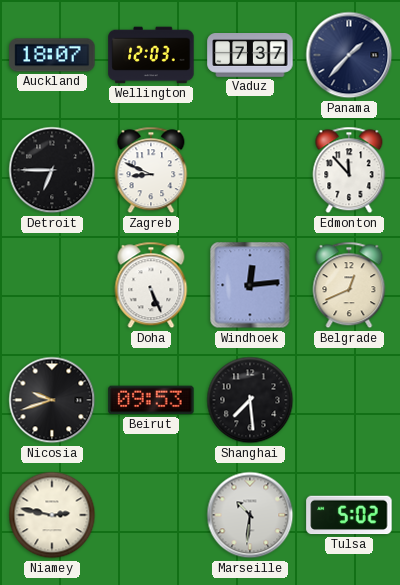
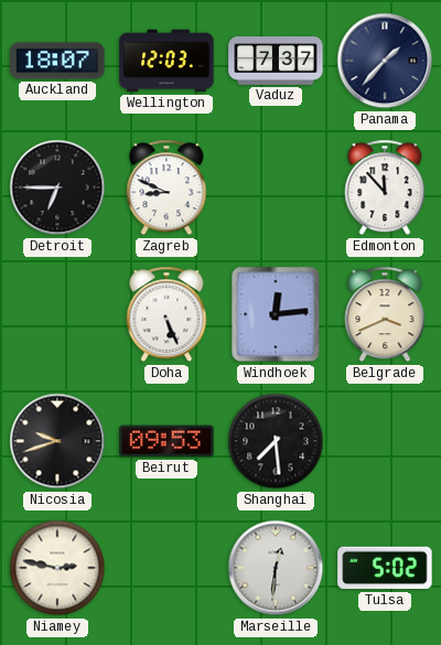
Belgrade: 12:41 -> 3:41
Marseille: 10:31 -> 12:31
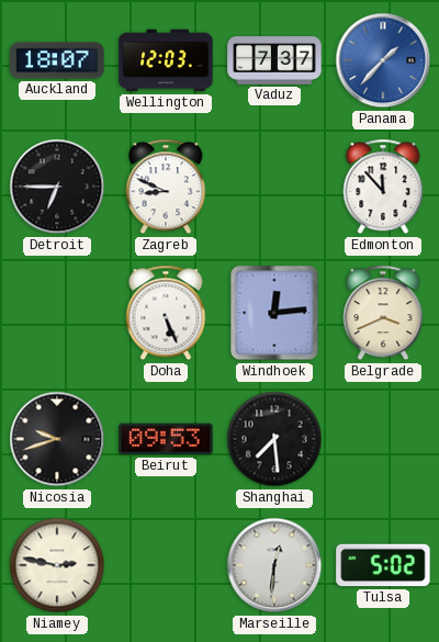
Panama dial: navy -> blue
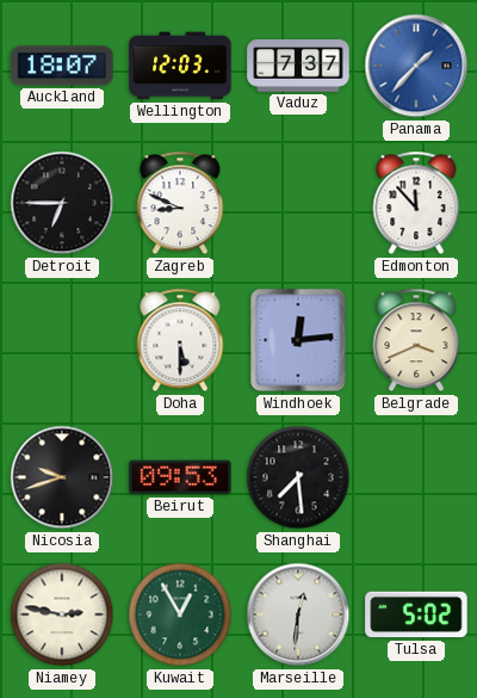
Doha: 5:26 -> 5:30
Kuwait: none -> 12:55
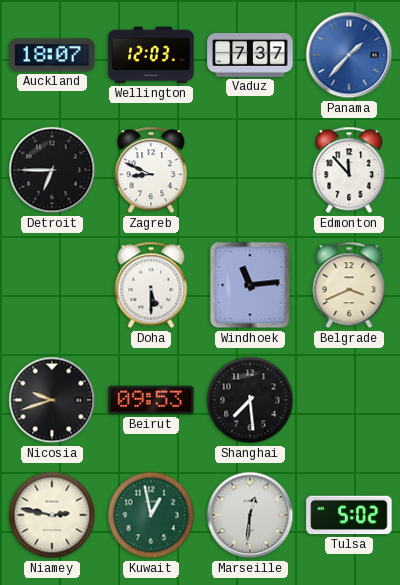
Windhoek: 12:14 -> 11:14
Kuwait: 12:55 -> 12:58
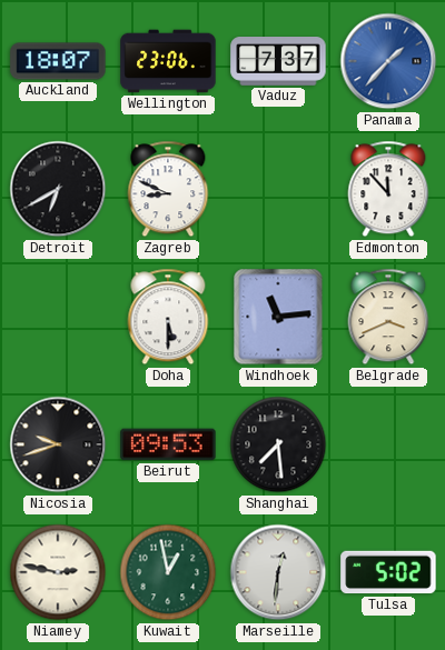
Wellington: 12:03 -> 23:06
Detroit: 6:45 -> 6:40
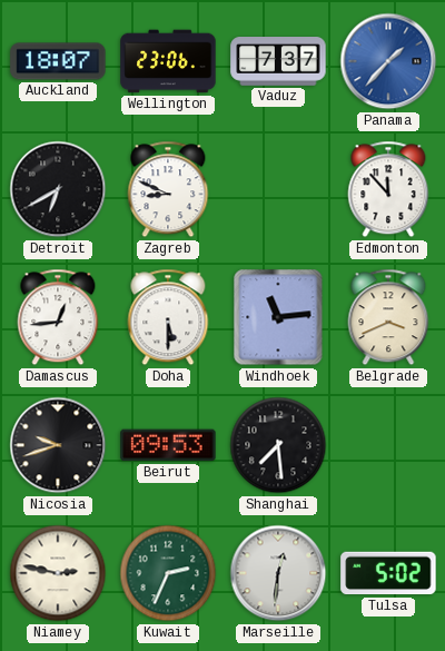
Damascus: none -> 12:44
Kuwait: 12:58 -> 2:34
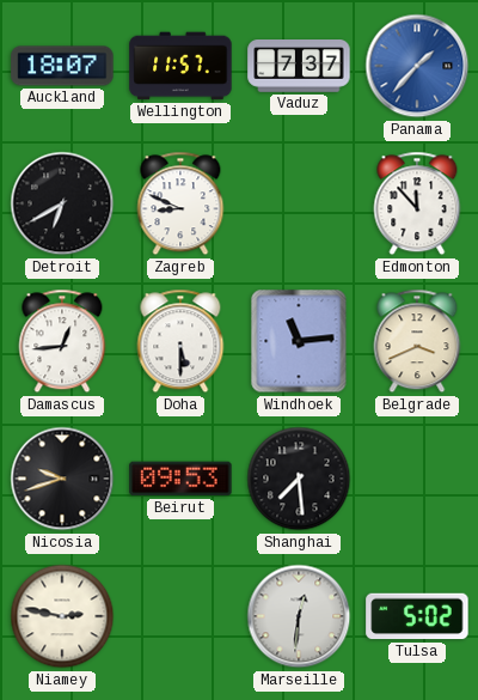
Wellington: 23:06 -> 11:57
Kuwait: 2:34 -> none
